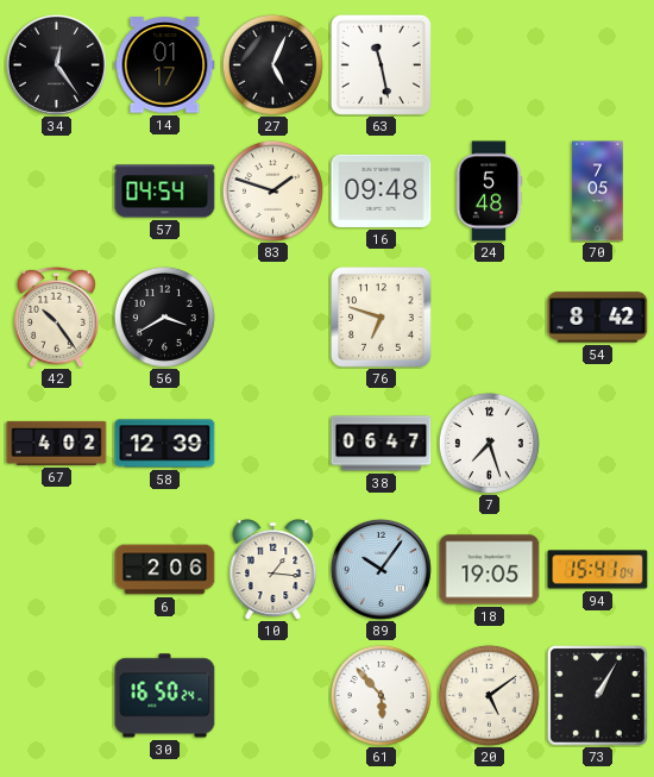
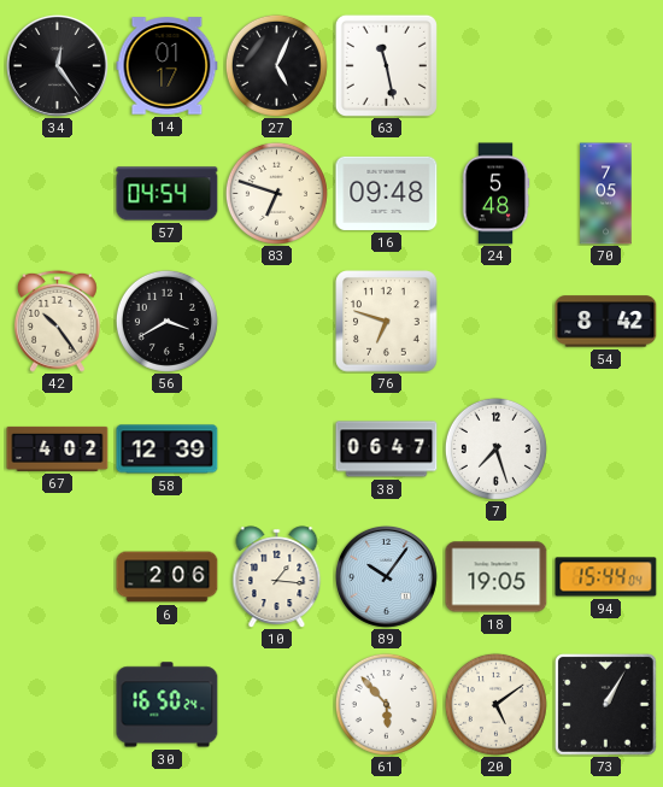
83: 1:48 -> 6:48
94: 15:41 -> 15:44
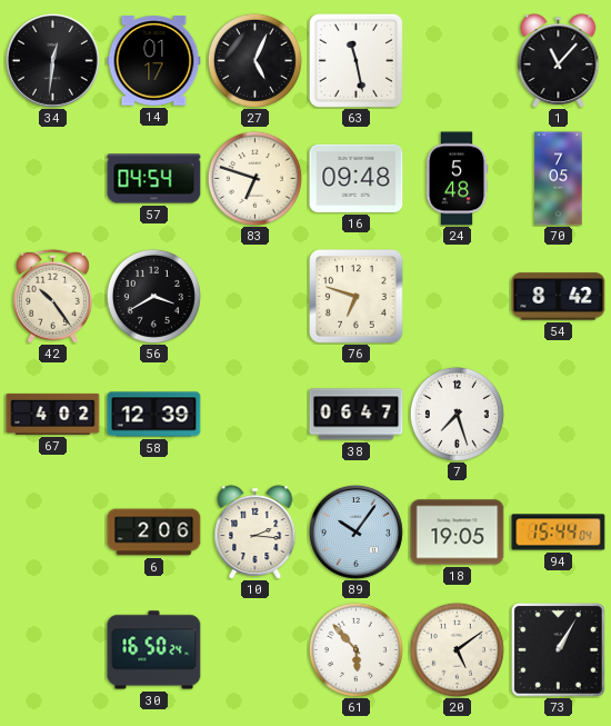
34: 12:24 -> 12:31
1: none -> 11:07
10: 1:16 -> 2:16
